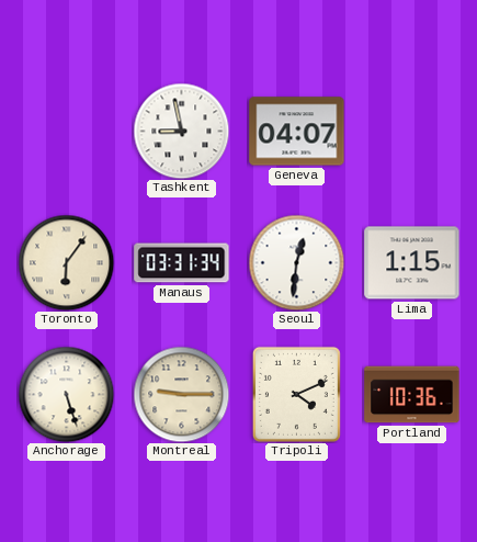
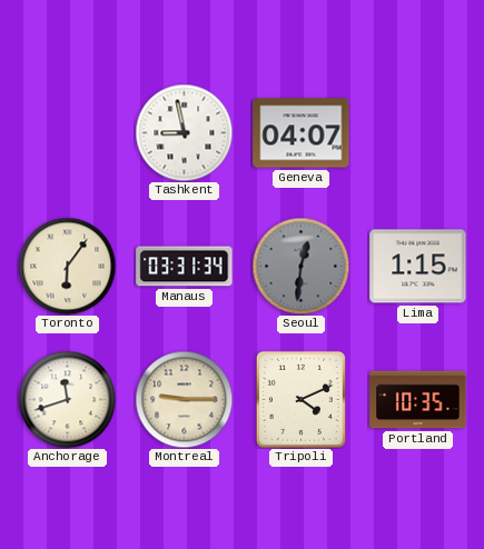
Seoul dial: white -> grey
Anchorage: 5:27 -> 11:42
Portland: 10:36 -> 10:35
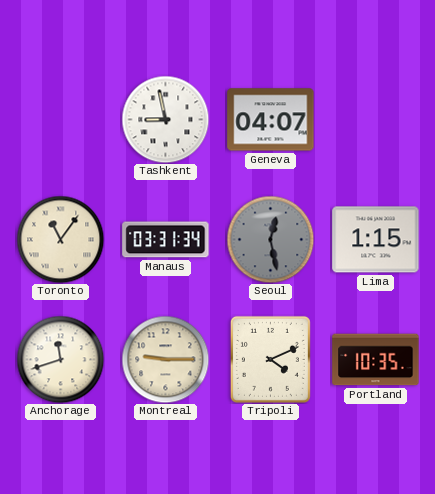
Toronto: 6:06 -> 11:06
Seoul: 12:31 -> 12:28
